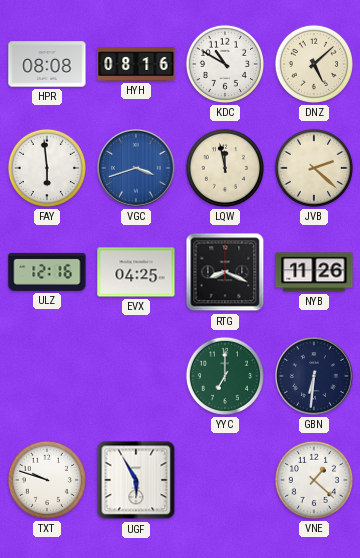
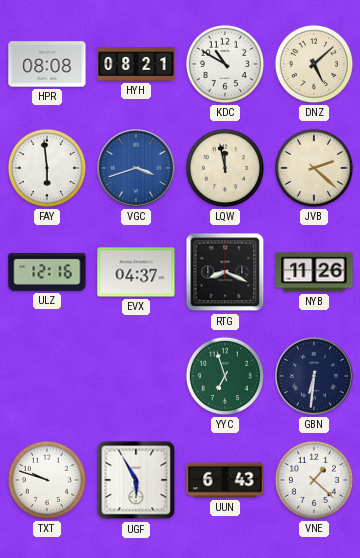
HYH: 08:16 -> 08:21
EVX: 04:25 -> 04:37
YYC: 7:00 -> 6:57
UUN: none -> 6:43
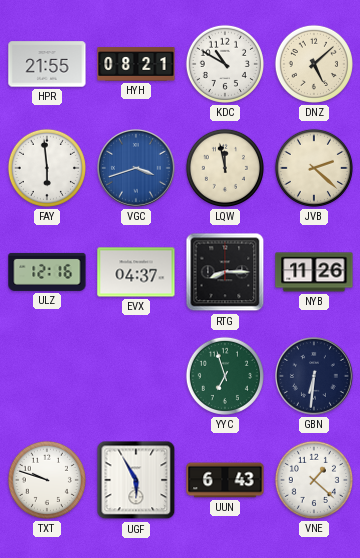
HPR: 08:08 -> 21:55
RTG: 8:19 -> 8:15
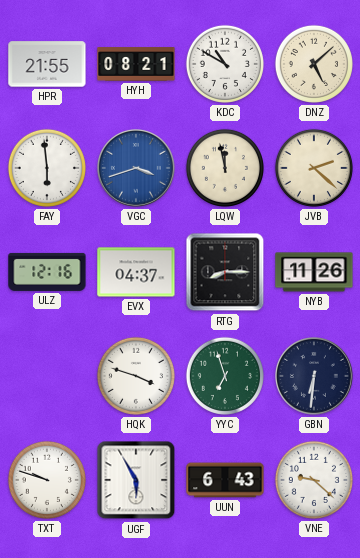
HQK: none -> 3:48
VNE: 1:22 -> 9:22
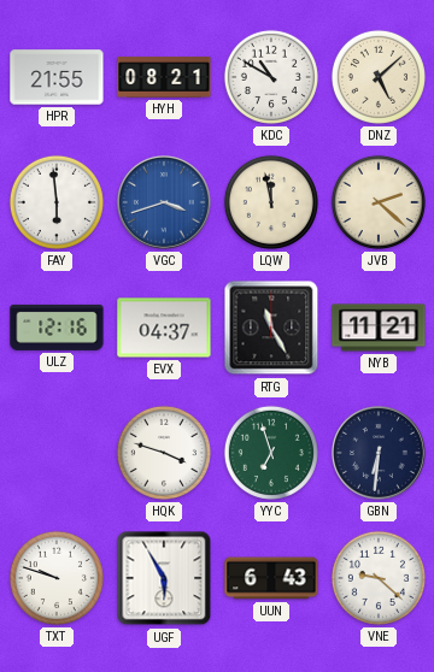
RTG: 8:15 -> 11:25
NYB: 11:26 -> 11:21
